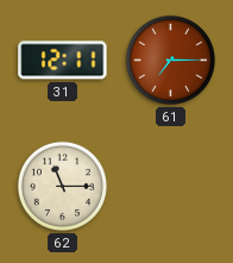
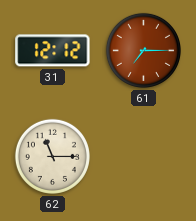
31: 12:11 -> 12:12
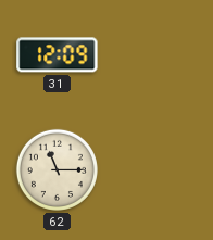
31: 12:12 -> 12:09
61: 7:15 -> none
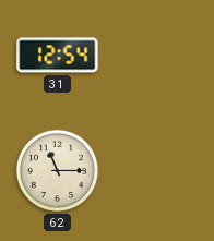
31: 12:09 -> 12:54
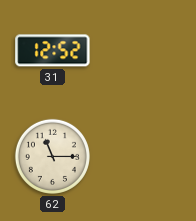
31: 12:54 -> 12:52
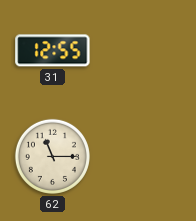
31: 12:52 -> 12:55
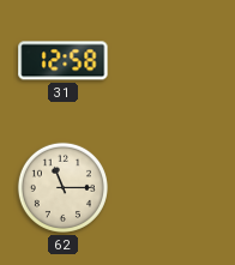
31: 12:55 -> 12:58
